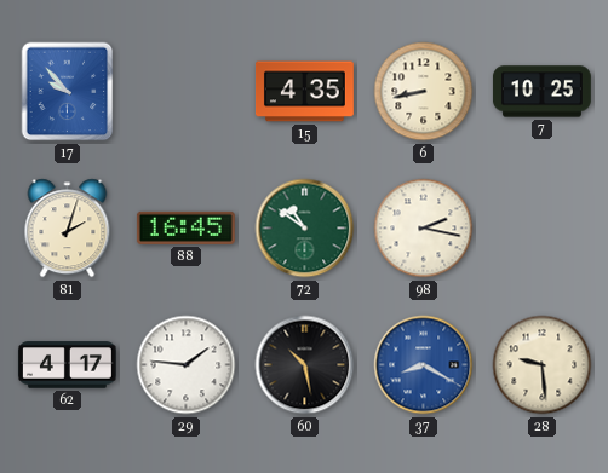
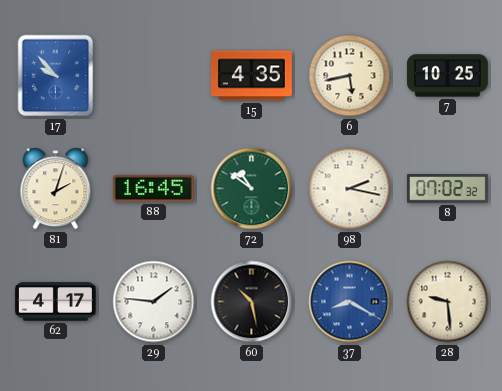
6: 8:43 -> 5:43
8: none -> 07:02
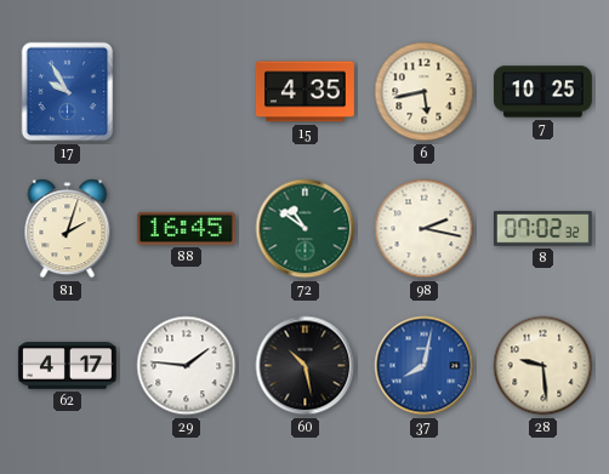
17: 9:53 -> 9:55
37: 8:20 -> 8:02
